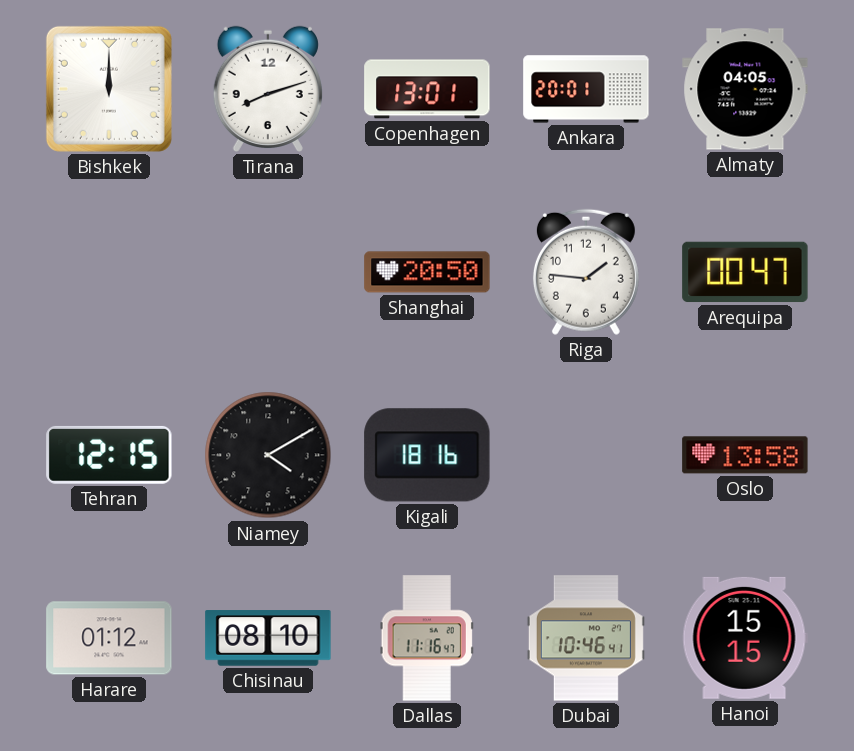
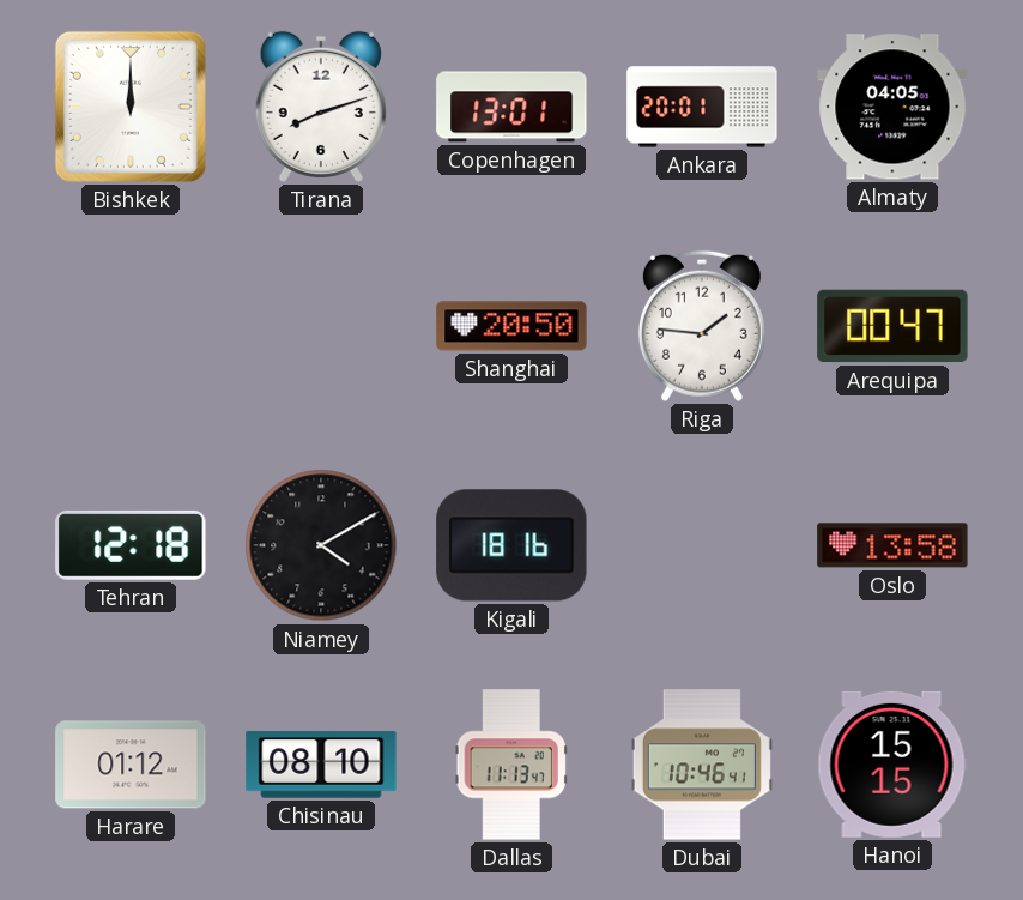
Tehran: 12:15 -> 12:18
Dallas: 11:16 -> 11:13
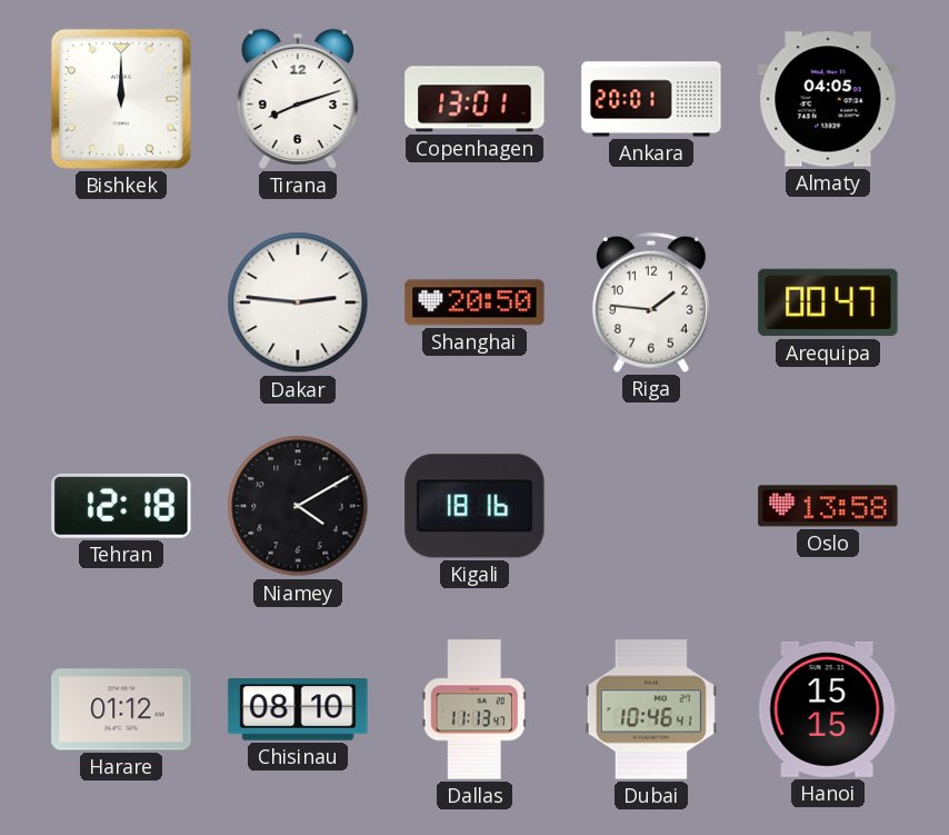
Dakar: none -> 2:46
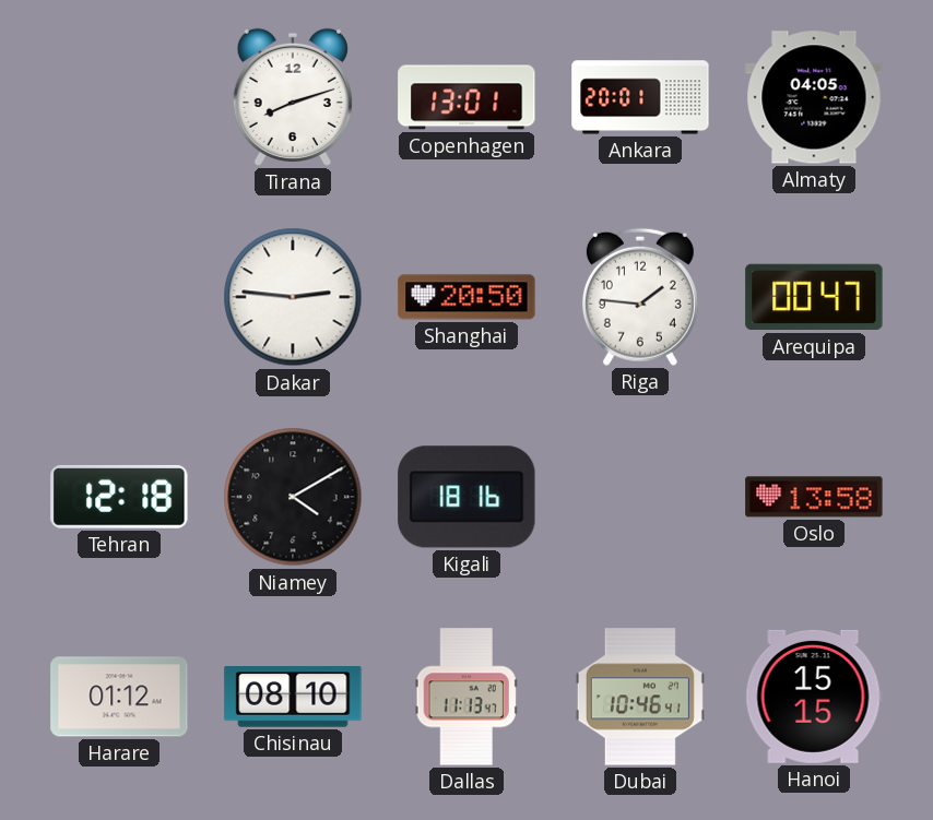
Bishkek: 12:00 -> none
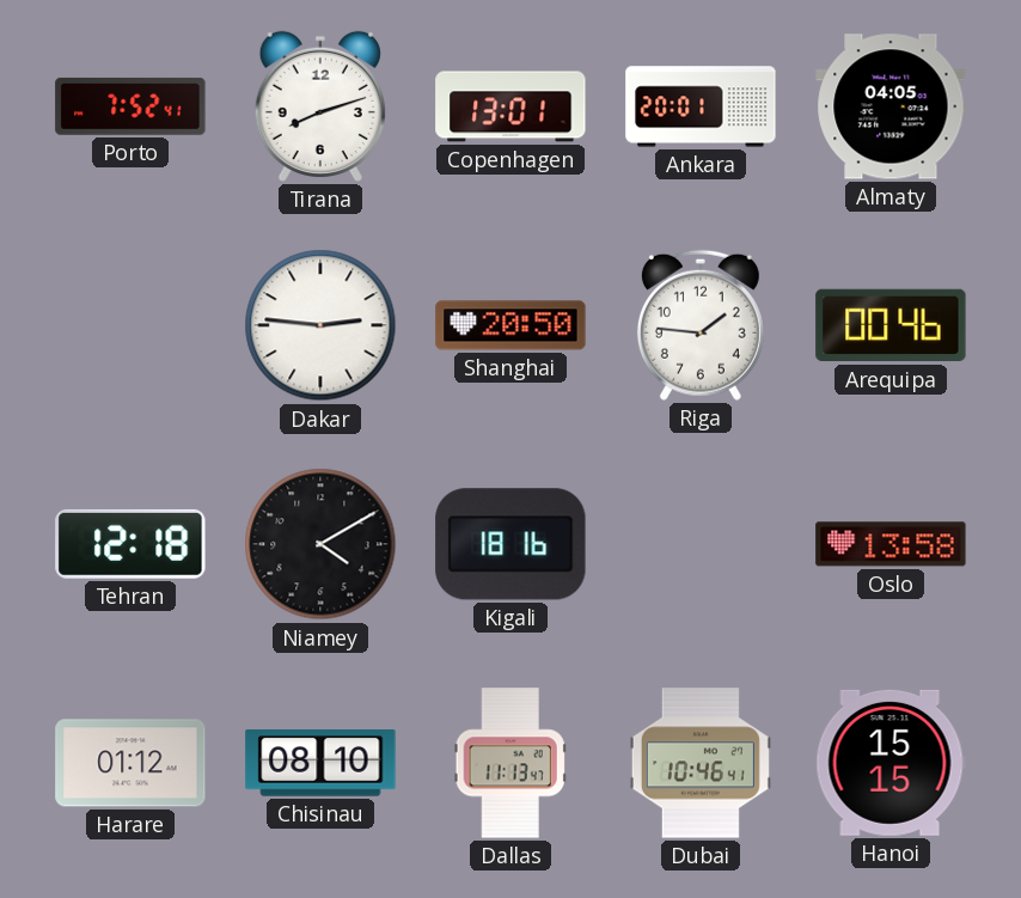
Porto: none -> 7:52
Arequipa: 00:47 -> 00:46
